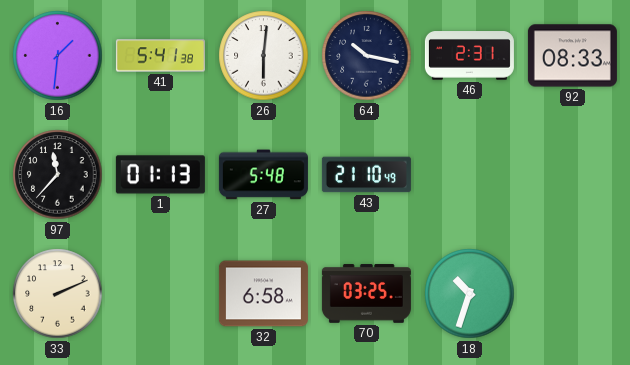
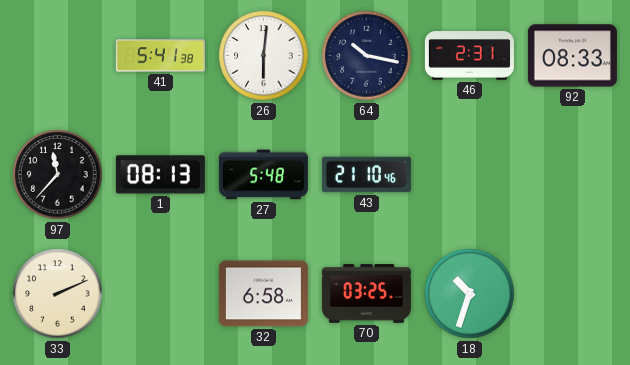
16: 1:31 -> none
1: 01:13 -> 08:13
43: 21:10:49 -> 21:10:46
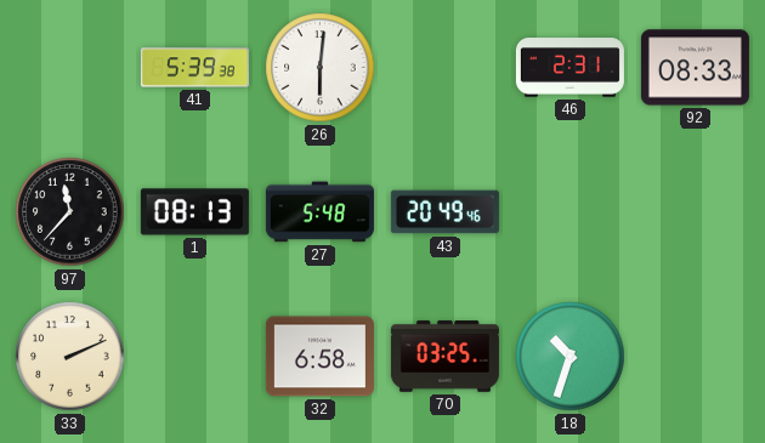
41: 5:41 -> 5:39
64: 10:17 -> none
43: 21:10 -> 20:49
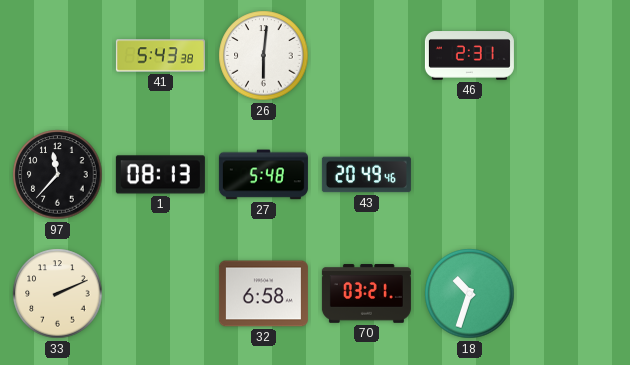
41: 5:39 -> 5:43
92: 08:33 -> none
70: 03:25 -> 03:21
